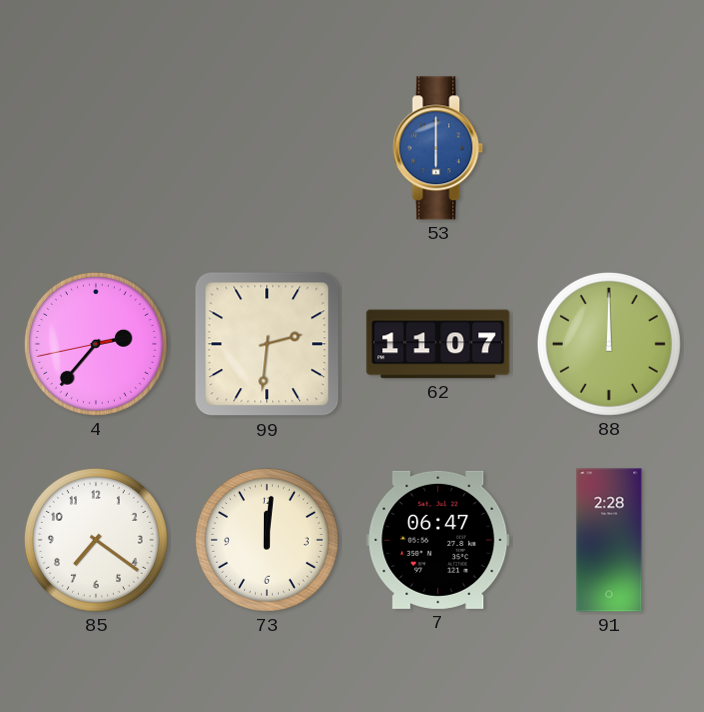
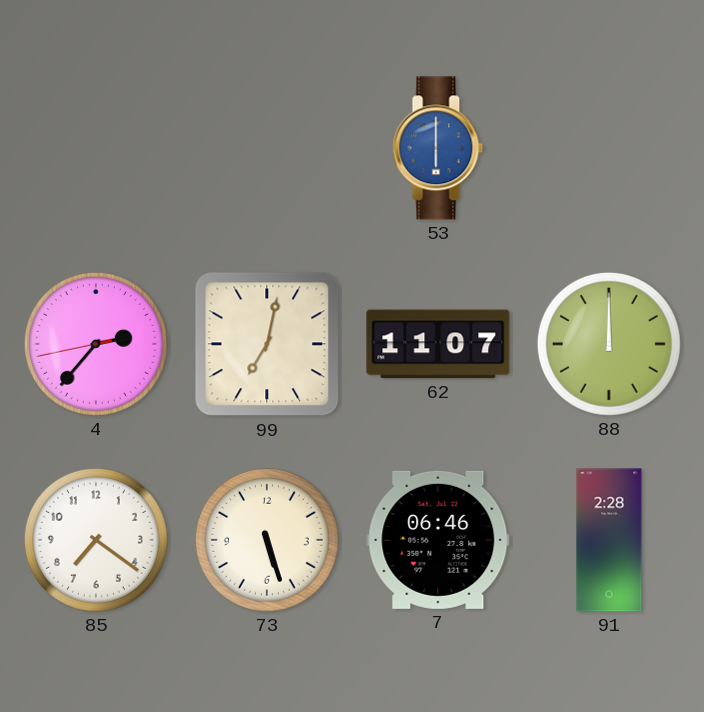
99: 2:31 -> 7:02
73: 12:01 -> 5:27
7: 06:47 -> 06:46
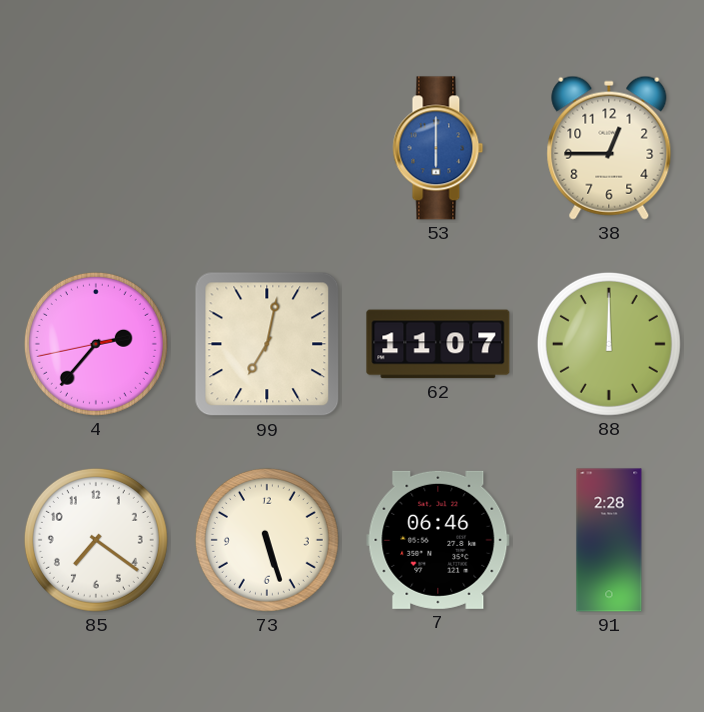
38: none -> 12:45
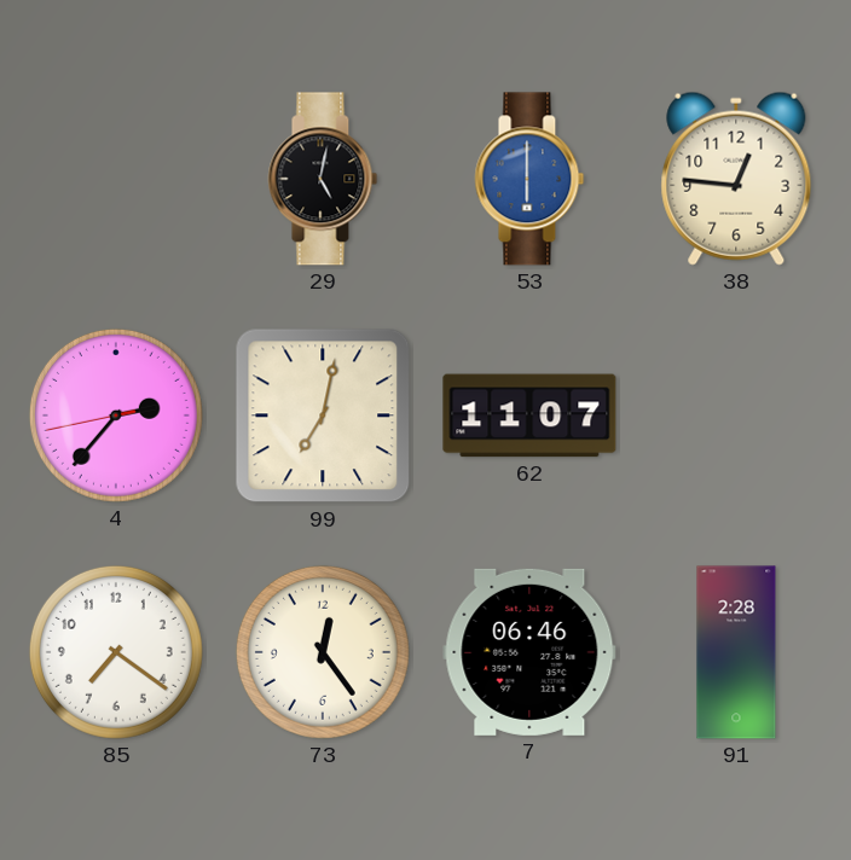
29: none -> 5:02
38: 12:45 -> 12:46
88: 12:00 -> none
73: 5:27 -> 12:24
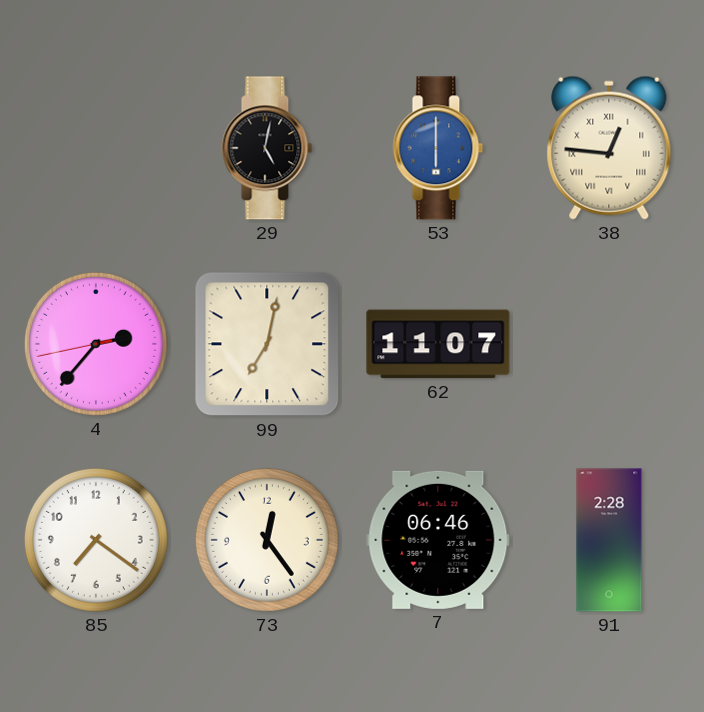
38 numerals: Arabic -> Roman
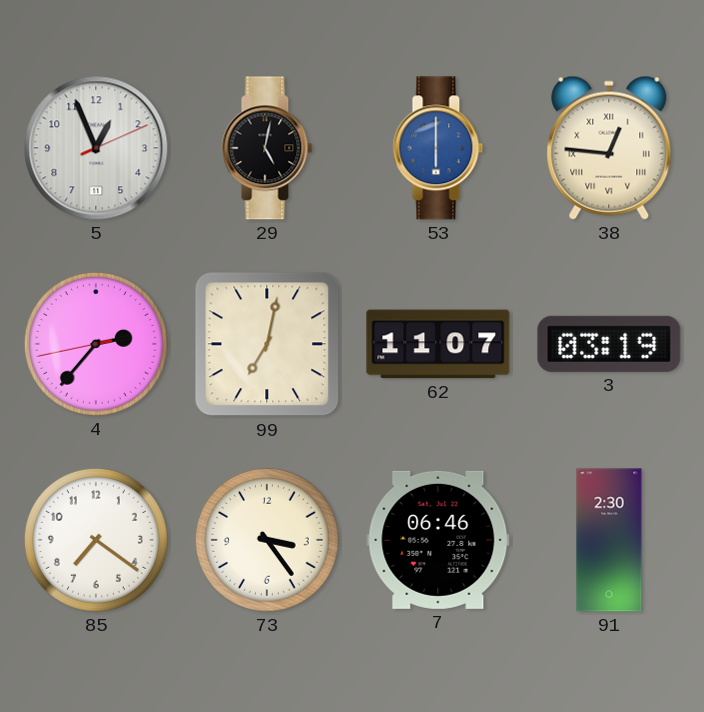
5: none -> 12:56
3: none -> 03:19
73: 12:24 -> 3:24
91: 2:28 -> 2:30
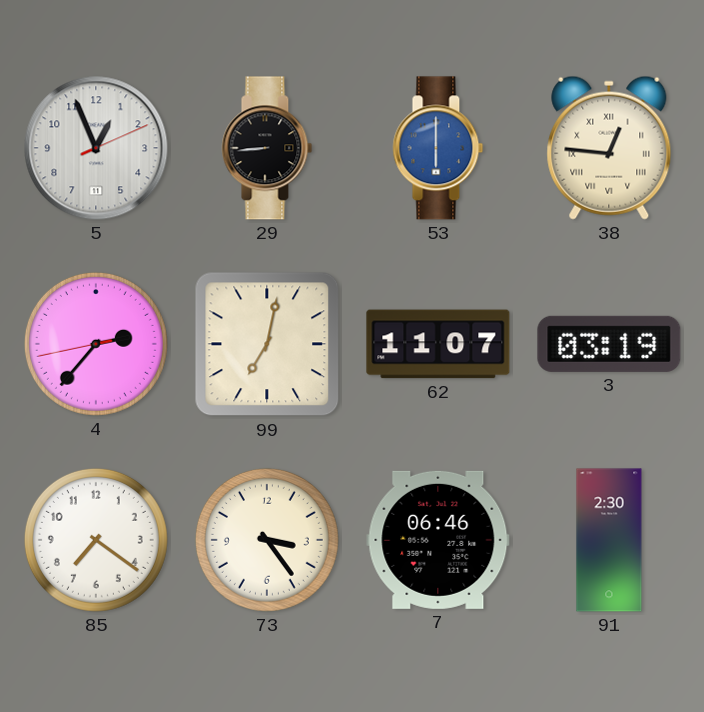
29: 5:02 -> 8:44
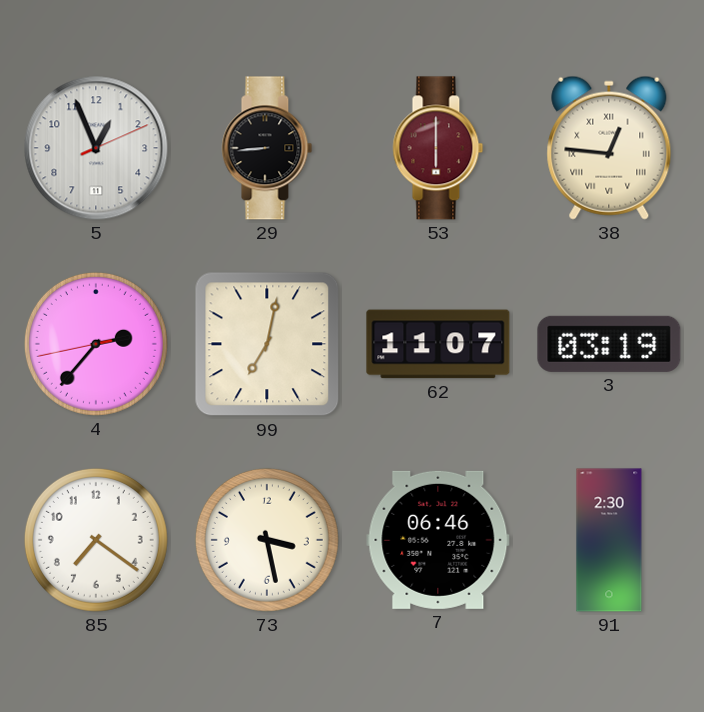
53 dial: blue -> burgundy
73: 3:24 -> 3:28
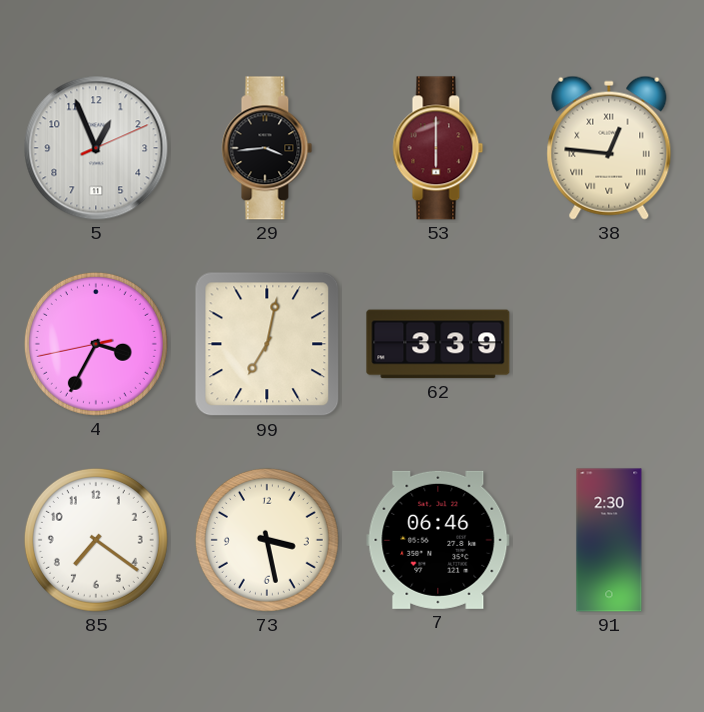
29: 8:44 -> 3:44
4: 2:36 -> 3:34
62: 11:07 -> 3:39
3: 03:19 -> none
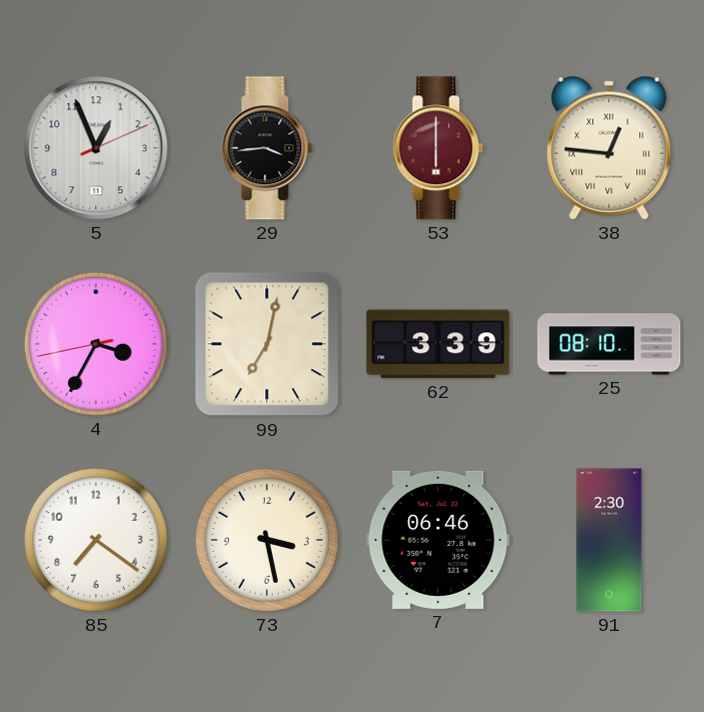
25: none -> 08:10
